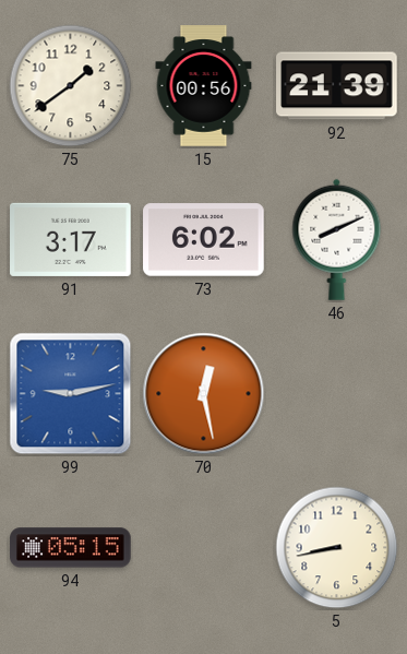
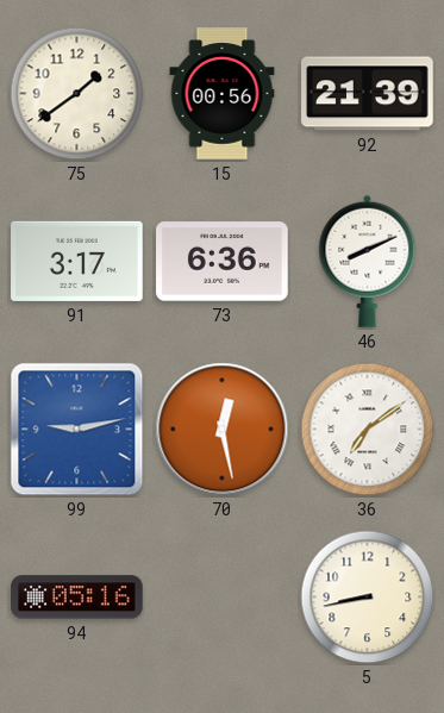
73: 6:02 -> 6:36
36: none -> 7:09
94: 05:15 -> 05:16
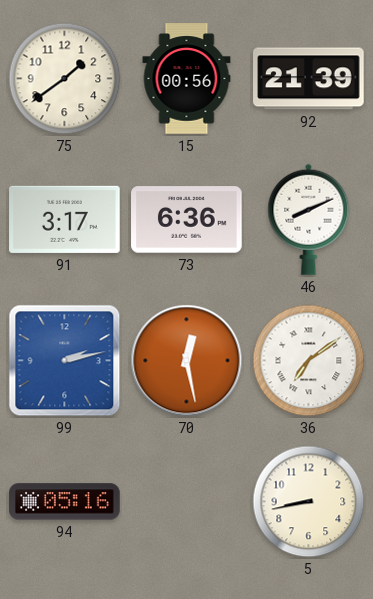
99: 9:13 -> 2:13
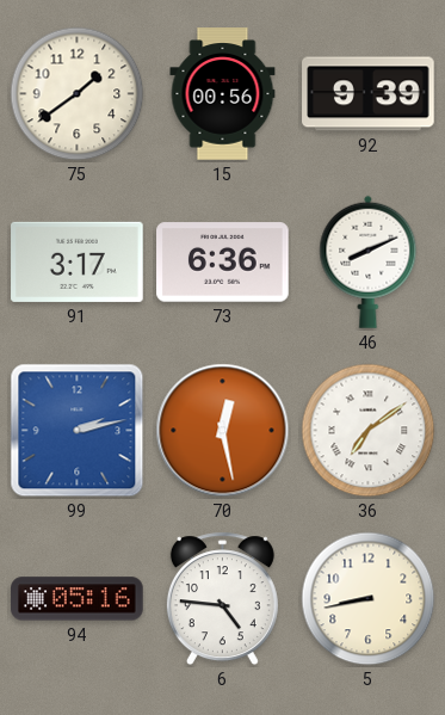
92: 21:39 -> 9:39
6: none -> 4:46
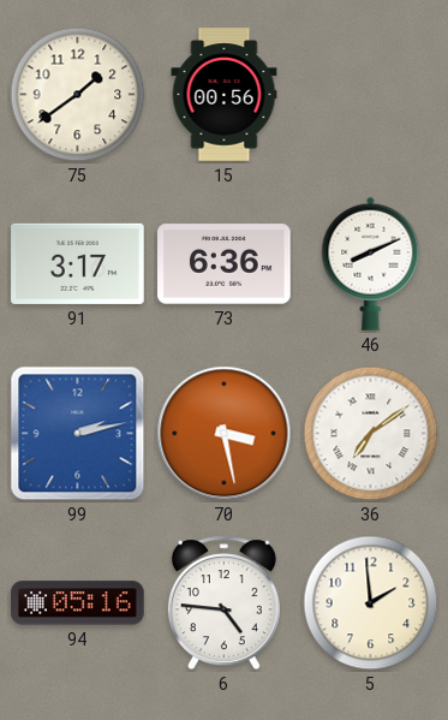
92: 9:39 -> none
70: 12:28 -> 3:28
5: 8:43 -> 1:59
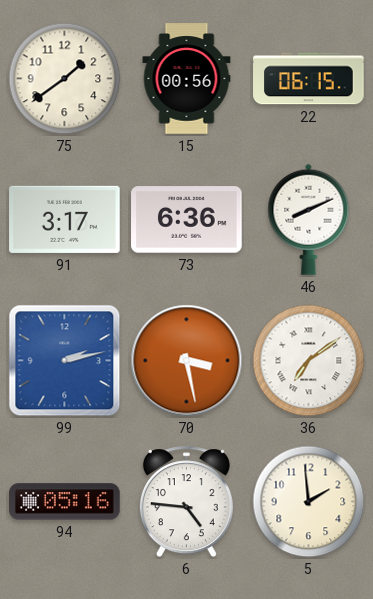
22: none -> 06:15
